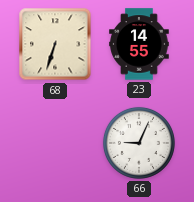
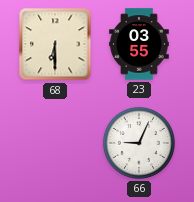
68: 6:33 -> 6:30
23: 14:55 -> 03:55
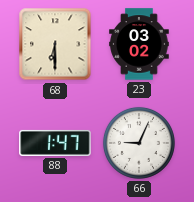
23: 03:55 -> 03:02
88: none -> 1:47
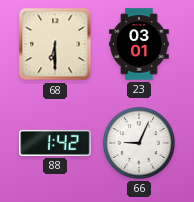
23: 03:02 -> 03:01
88: 1:47 -> 1:42
